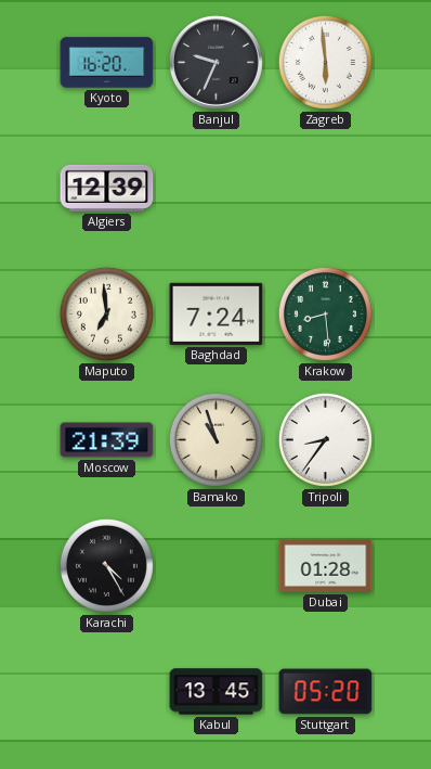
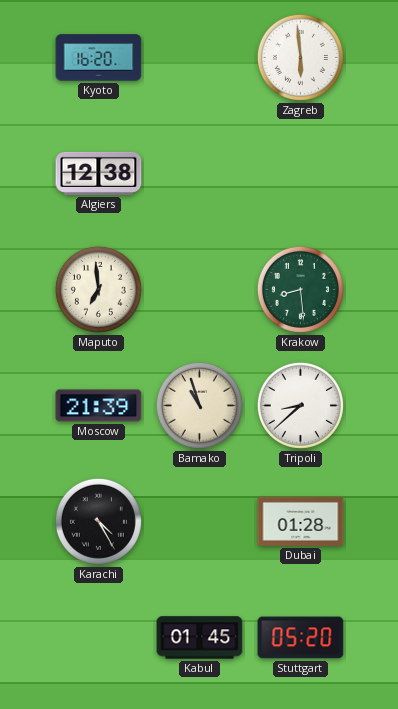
Banjul: 9:34 -> none
Algiers: 12:39 -> 12:38
Baghdad: 7:24 -> none
Tripoli: 8:36 -> 8:38
Kabul: 13:45 -> 01:45
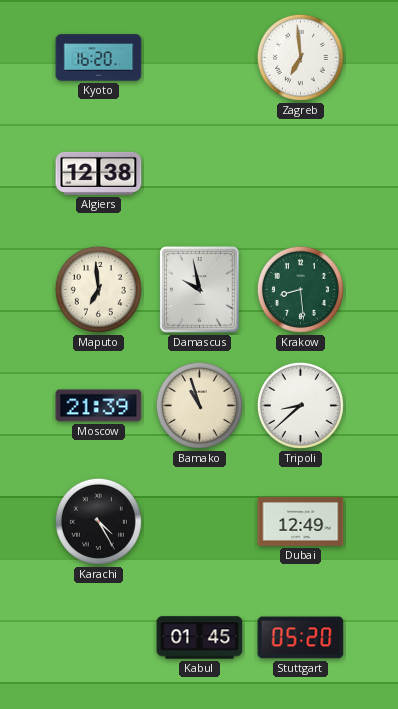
Zagreb: 5:59 -> 6:59
Damascus: none -> 9:58
Dubai: 01:28 -> 12:49
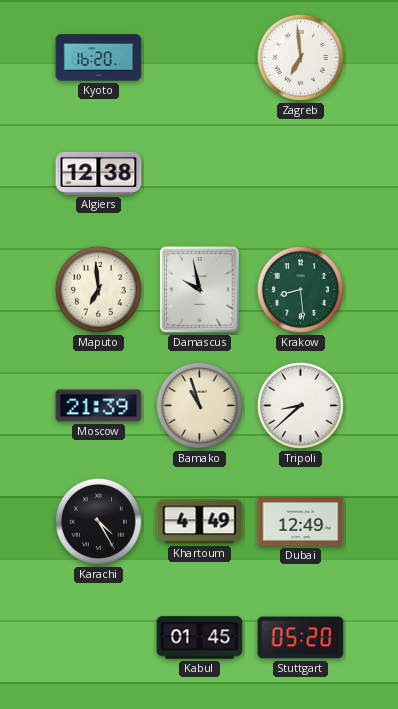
Khartoum: none -> 4:49
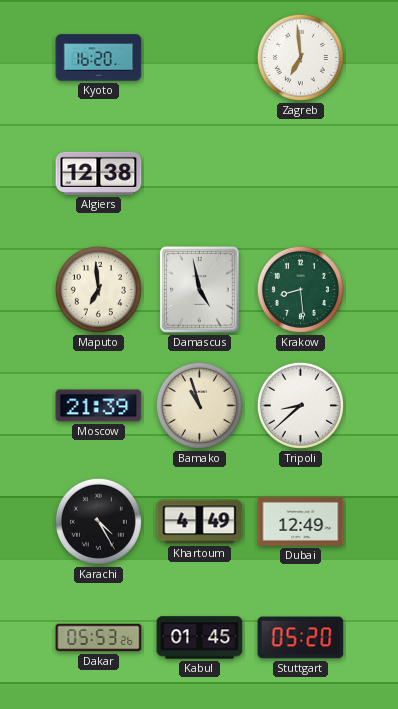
Damascus: 9:58 -> 4:58
Dakar: none -> 05:53
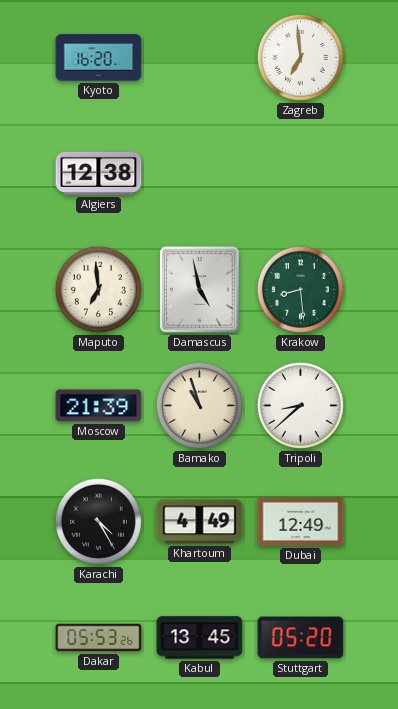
Kabul: 01:45 -> 13:45
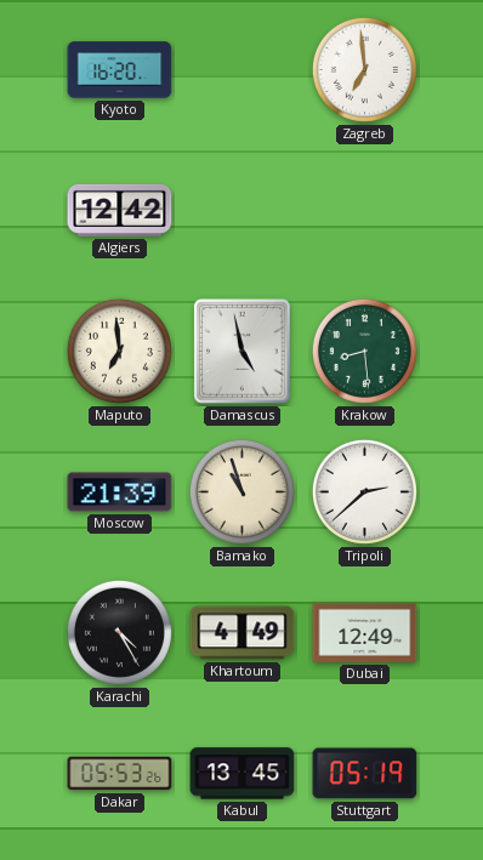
Algiers: 12:38 -> 12:42
Tripoli: 8:38 -> 2:38
Stuttgart: 05:20 -> 05:19
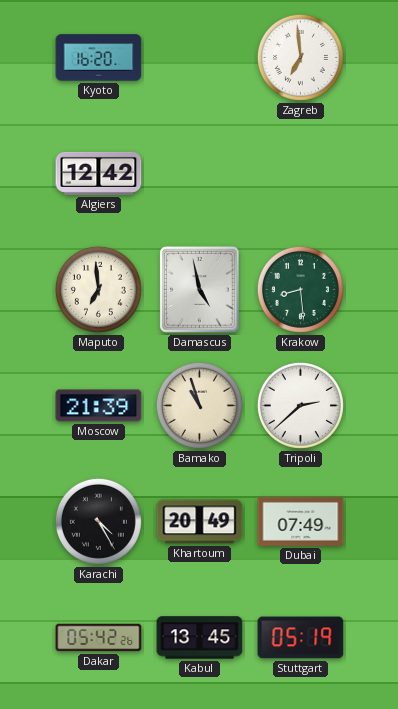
Khartoum: 4:49 -> 20:49
Dubai: 12:49 -> 07:49
Dakar: 05:53 -> 05:42
